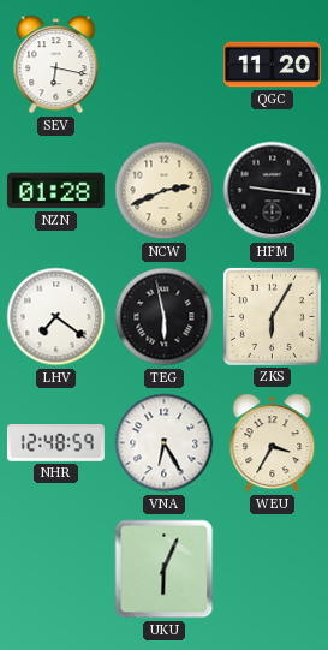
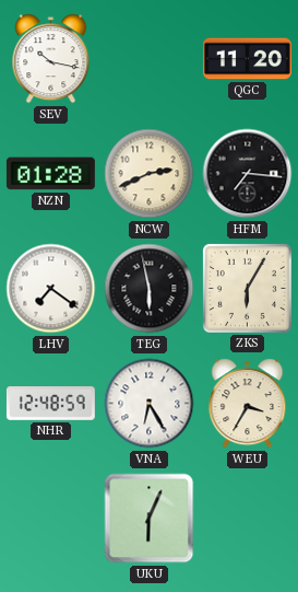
SEV: 6:17 -> 10:17
HFM: 9:16 -> 7:16
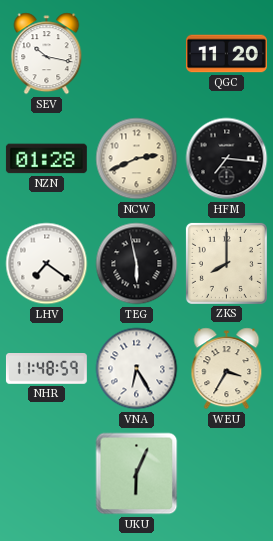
ZKS: 6:05 -> 8:00
NHR: 12:48 -> 11:48
